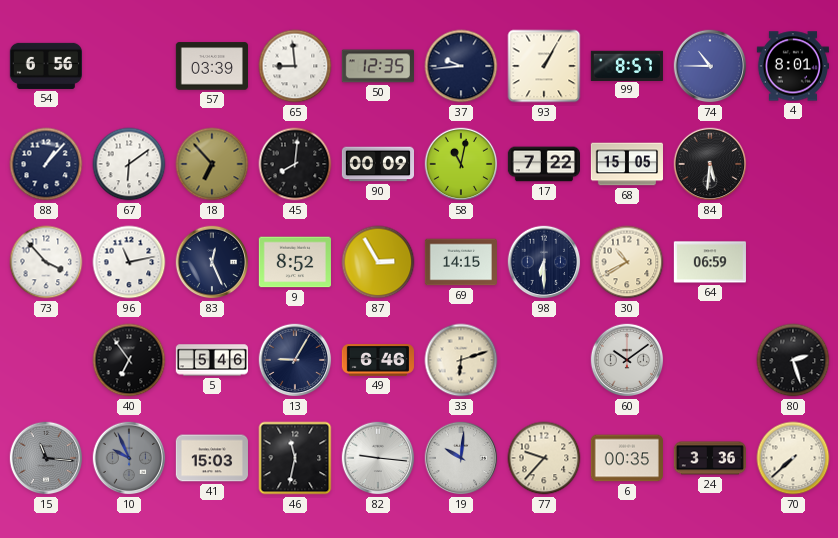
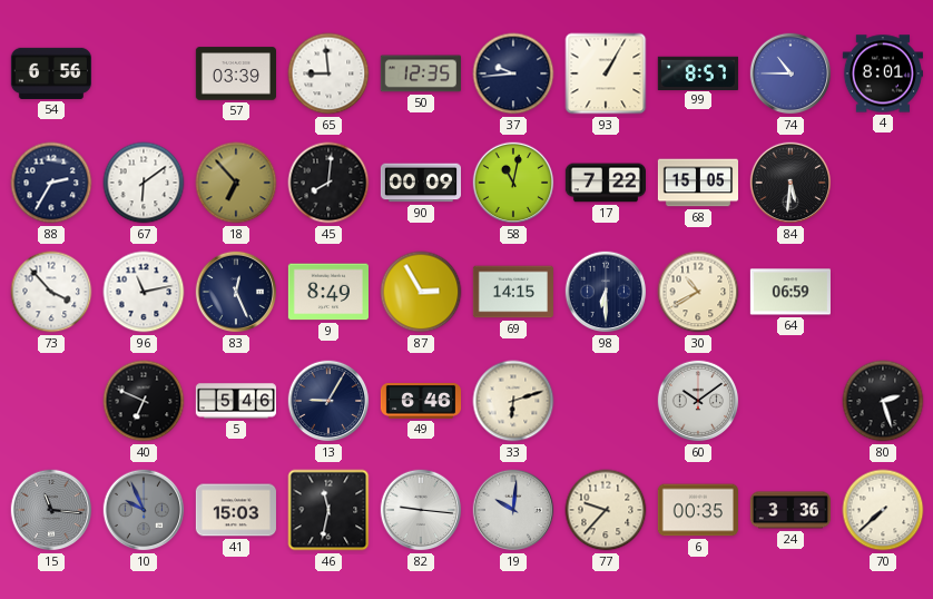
88: 1:07 -> 2:35
9: 8:52 -> 8:49
40: 6:54 -> 6:49
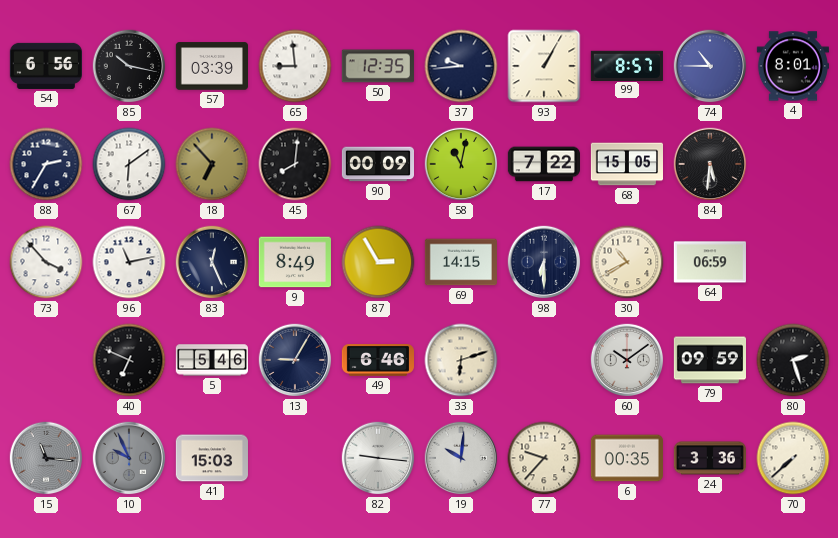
85: none -> 10:17
79: none -> 09:59
46: 11:32 -> none
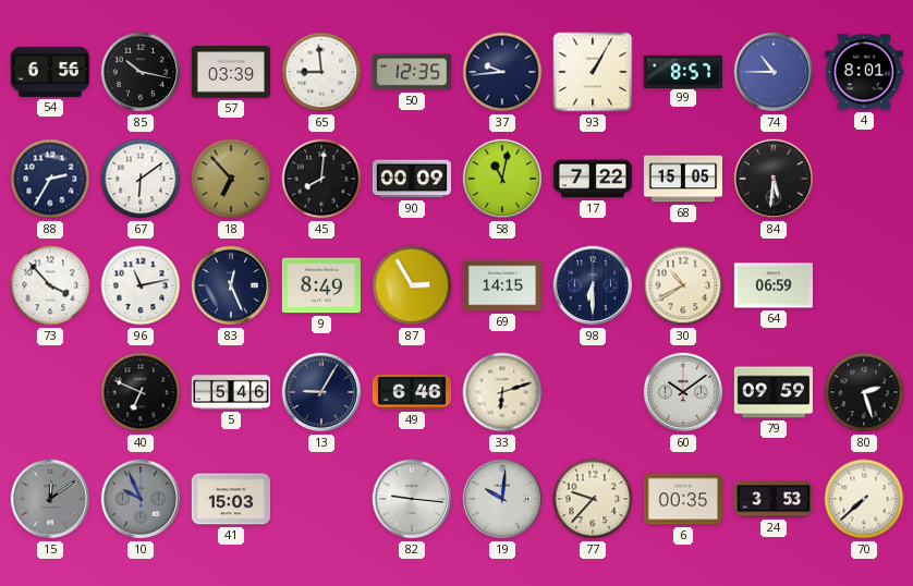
15: 11:16 -> 12:09
24: 3:36 -> 3:53
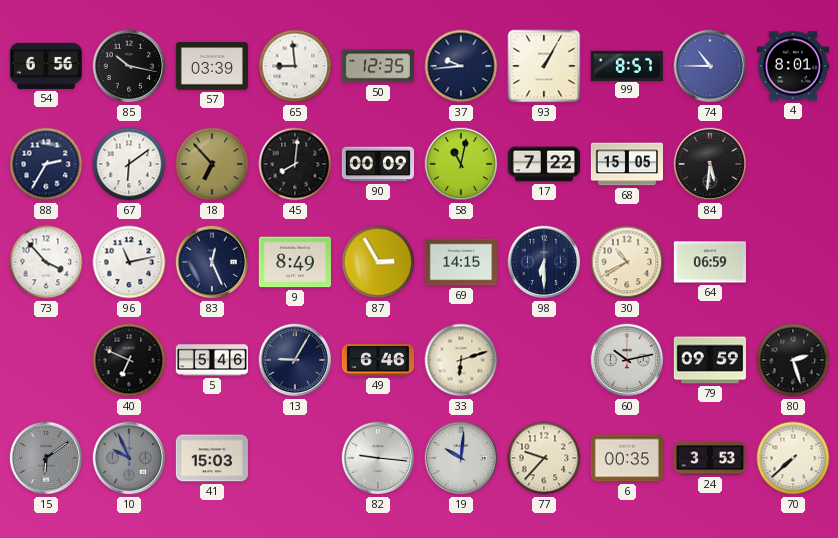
60: 10:09 -> 10:13
15: 12:09 -> 6:09
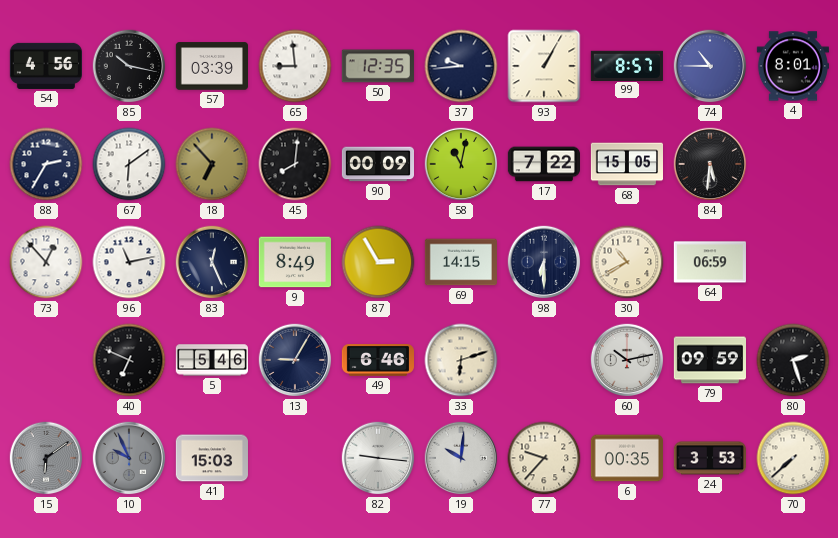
54: 6:56 -> 4:56
73: 3:53 -> 12:53
